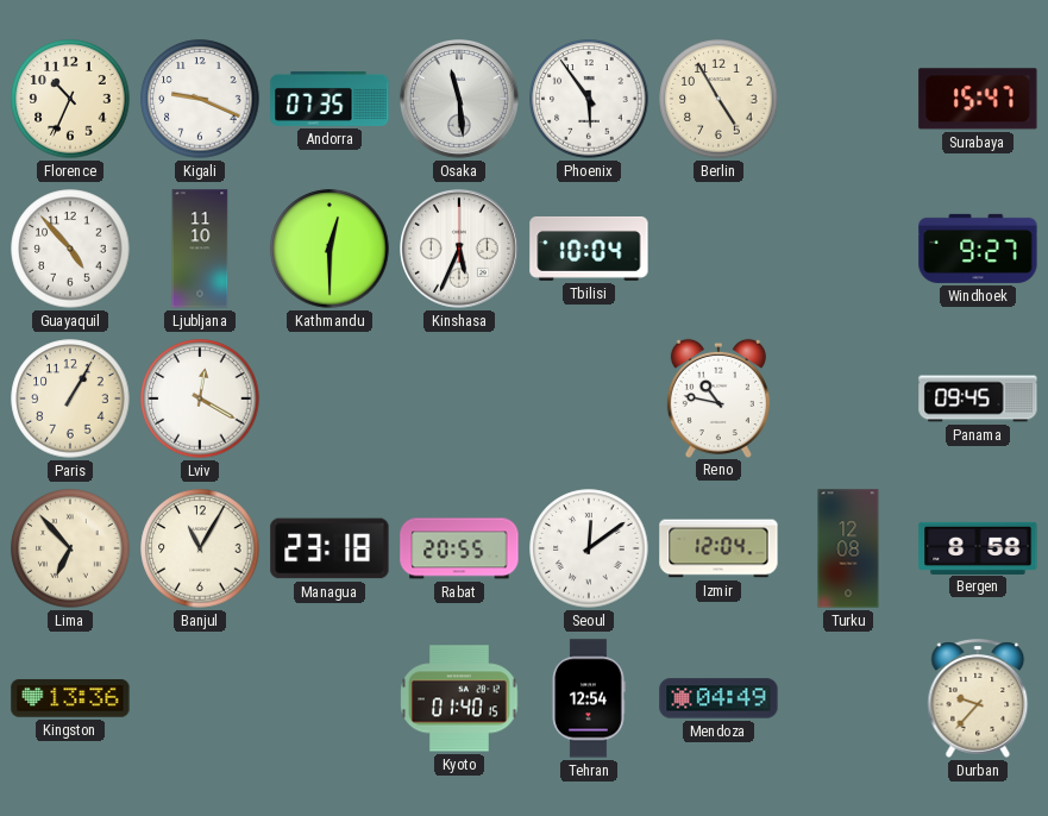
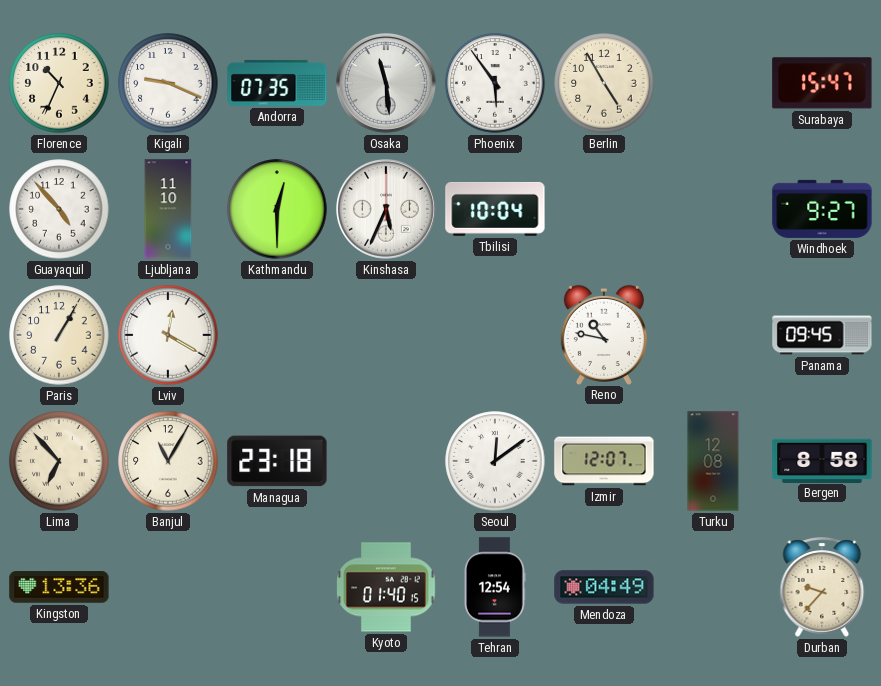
Rabat: 20:55 -> none
Izmir: 12:04 -> 12:07
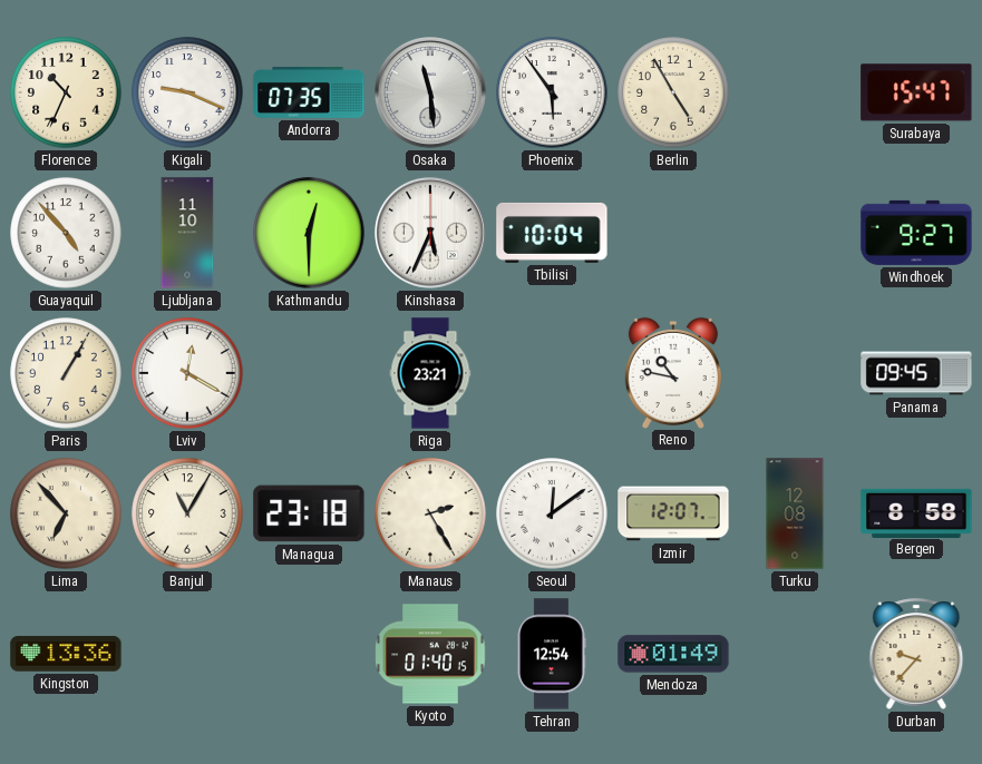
Riga: none -> 23:21
Manaus: none -> 2:25
Mendoza: 04:49 -> 01:49
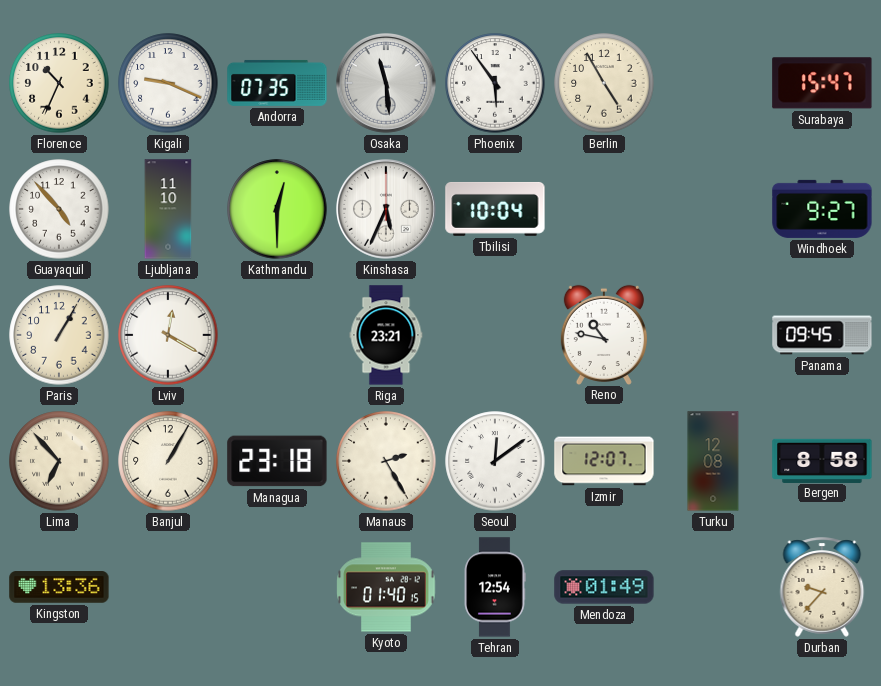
Banjul: 11:05 -> 1:05
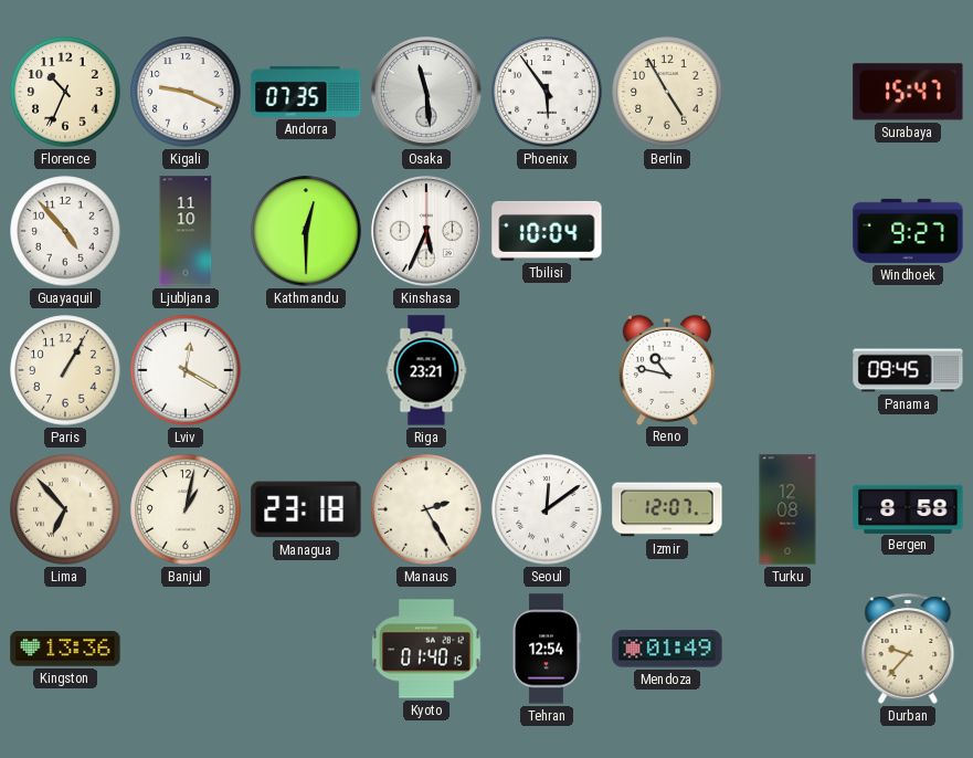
Banjul: 1:05 -> 1:02
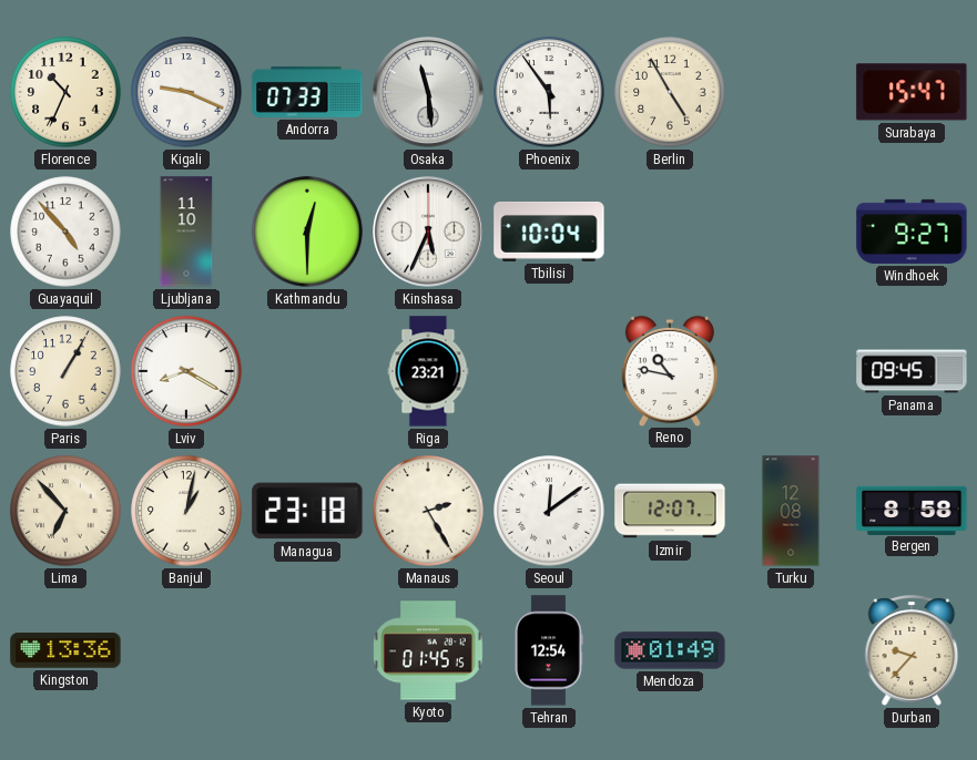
Andorra: 07:35 -> 07:33
Lviv: 12:20 -> 8:20
Kyoto: 01:40 -> 01:45
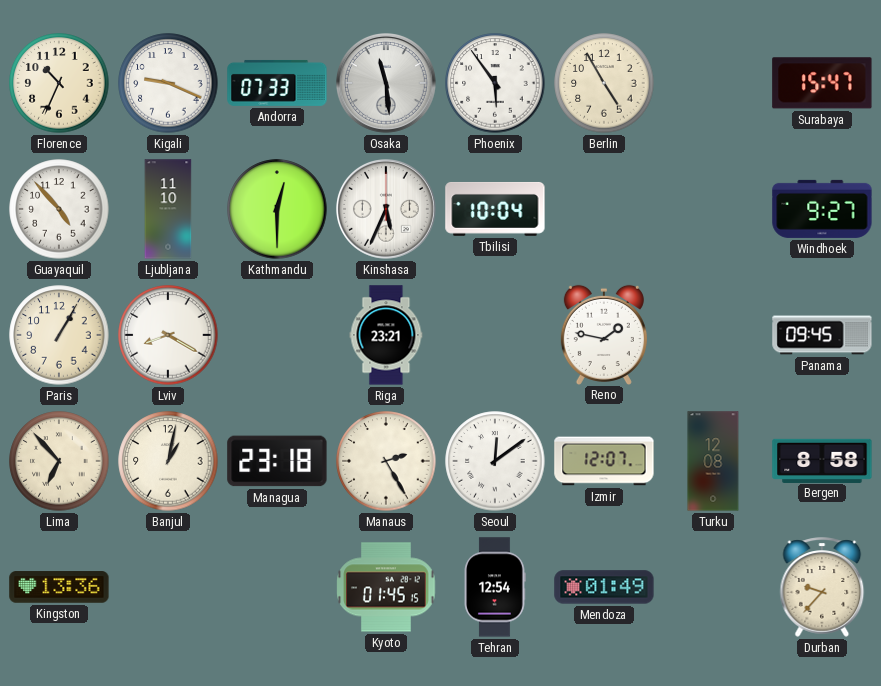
Reno: 10:47 -> 1:47
